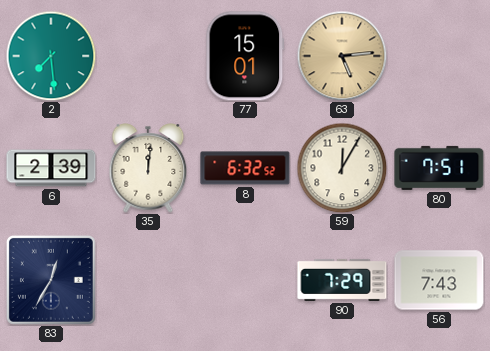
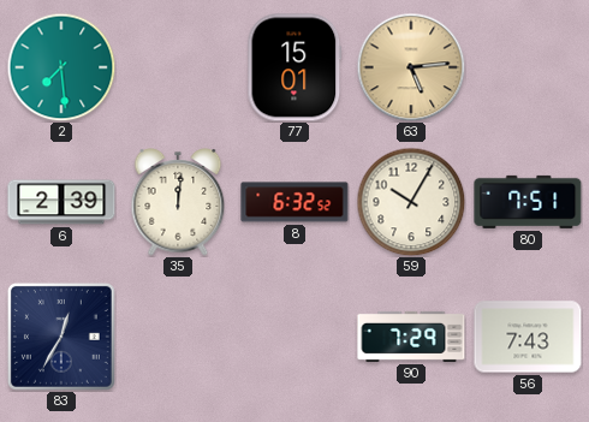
59: 12:05 -> 10:05
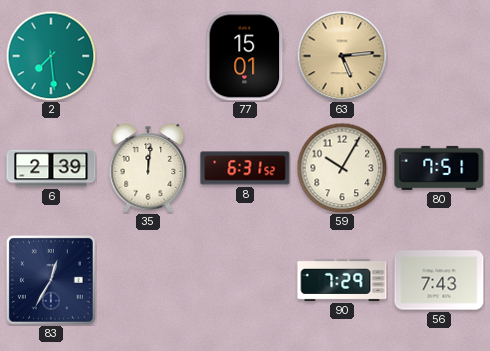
8: 6:32 -> 6:31
